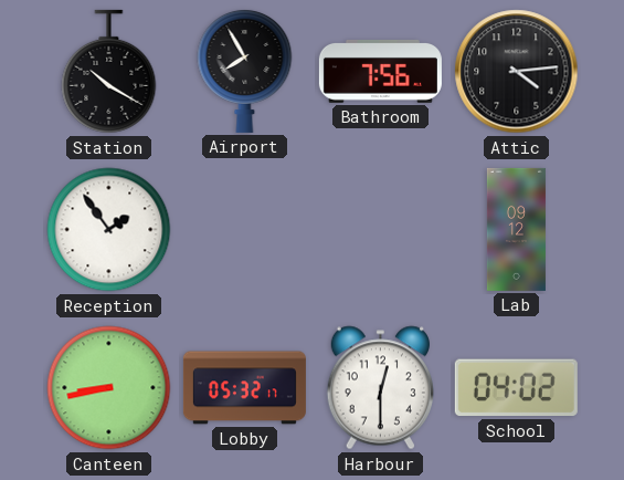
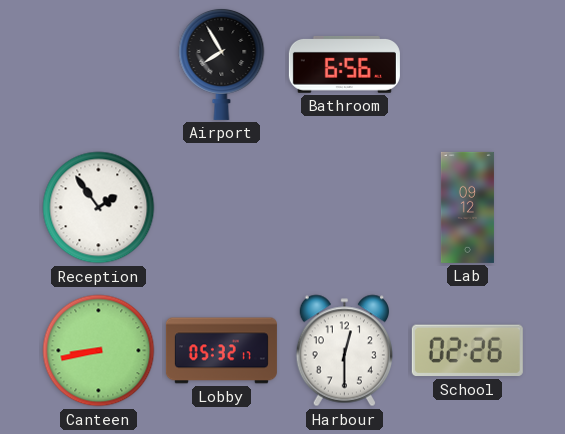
Station: 10:20 -> none
Bathroom: 7:56 -> 6:56
Attic: 4:14 -> none
School: 04:02 -> 02:26
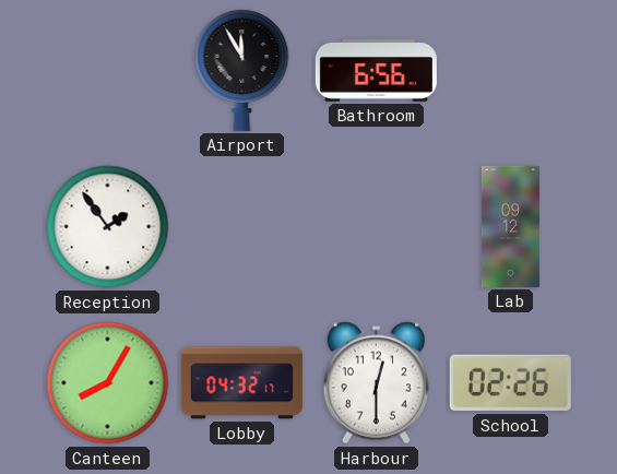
Airport: 7:55 -> 11:55
Canteen: 8:43 -> 8:05
Lobby: 05:32 -> 04:32
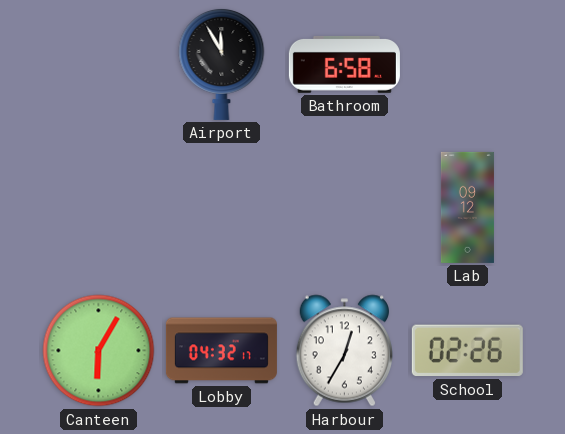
Bathroom: 6:56 -> 6:58
Reception: 1:54 -> none
Canteen: 8:05 -> 6:05
Harbour: 12:30 -> 12:35
